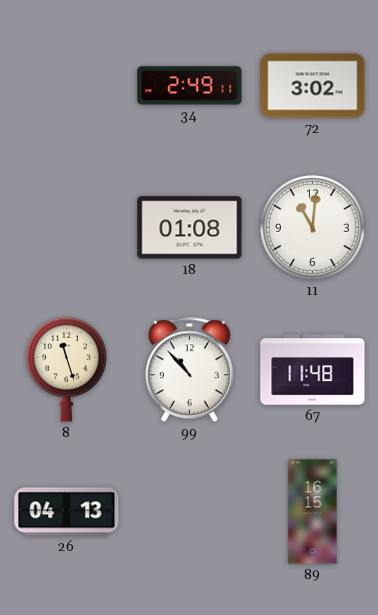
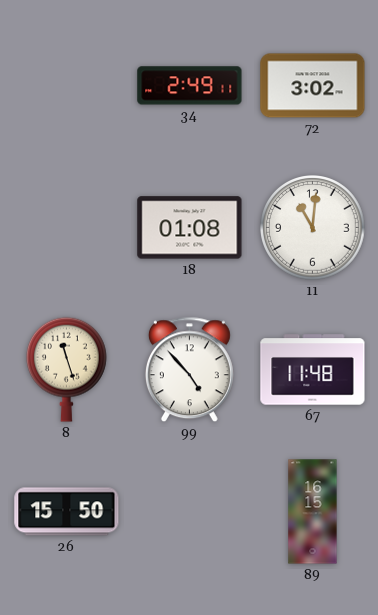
99: 10:53 -> 4:53
26: 04:13 -> 15:50
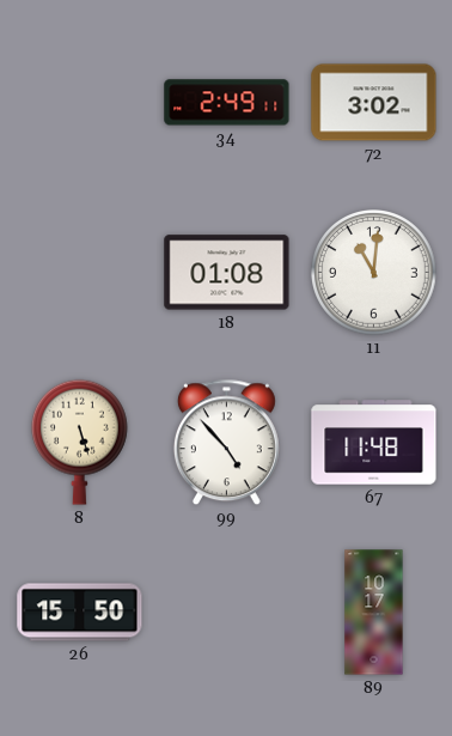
8: 11:27 -> 5:27
89: 16:15 -> 10:17
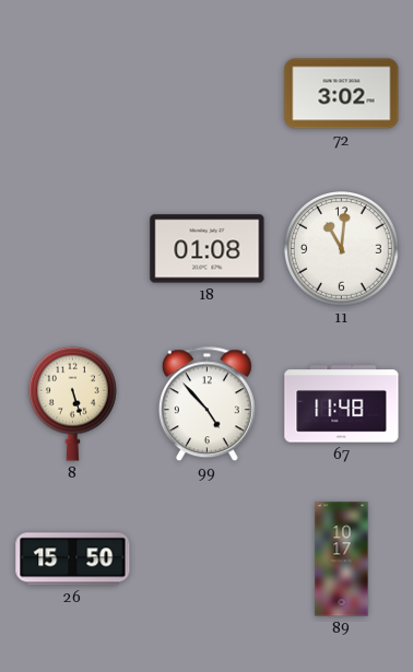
34: 2:49 -> none
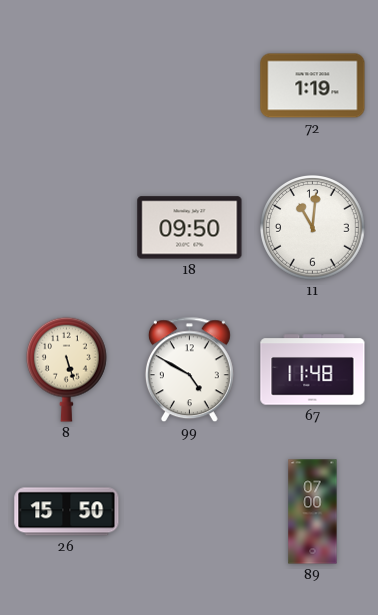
72: 3:02 -> 1:19
18: 01:08 -> 09:50
99: 4:53 -> 4:50
89: 10:17 -> 07:00
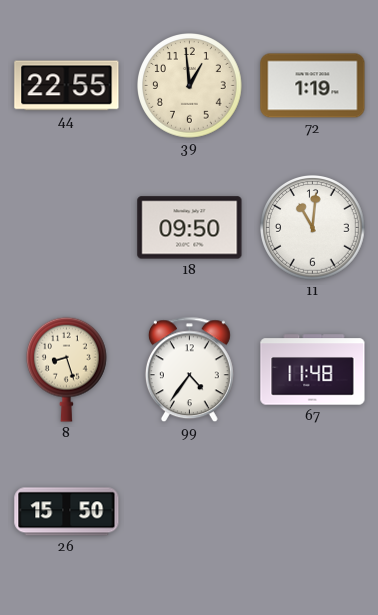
44: none -> 22:55
39: none -> 12:59
8: 5:27 -> 8:27
99: 4:50 -> 4:36
89: 07:00 -> none
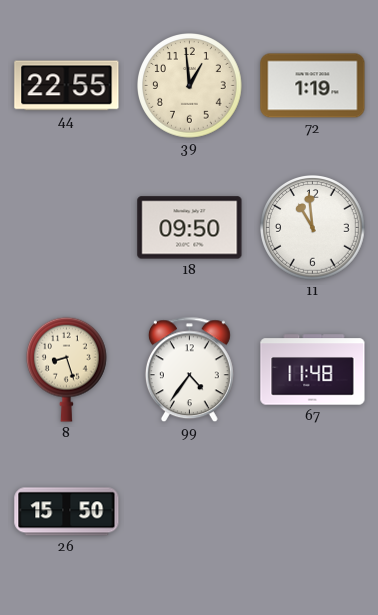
11: 11:01 -> 10:59
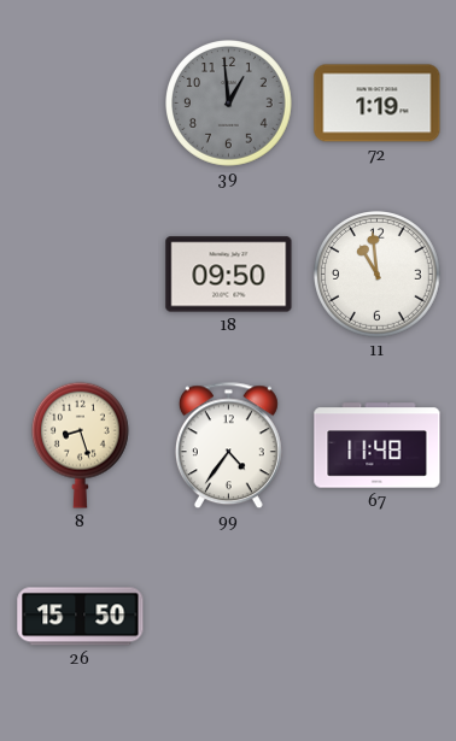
44: 22:55 -> none
39 dial: cream -> grey
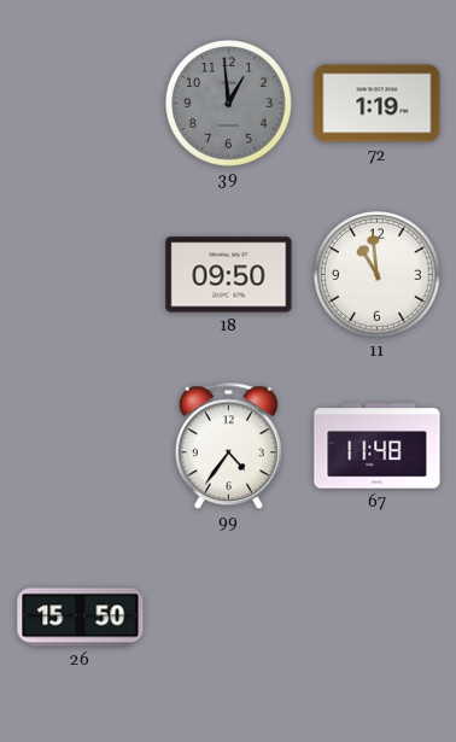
8: 8:27 -> none
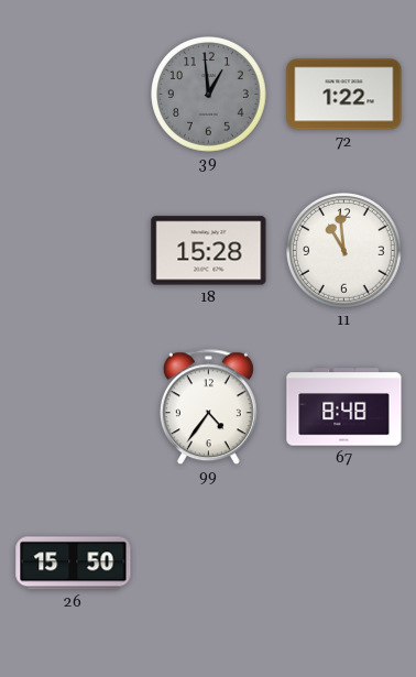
72: 1:19 -> 1:22
18: 09:50 -> 15:28
67: 11:48 -> 8:48
